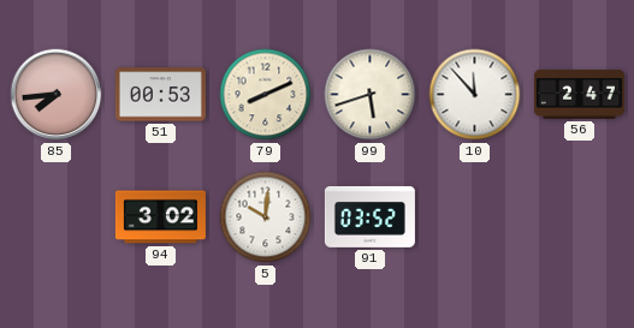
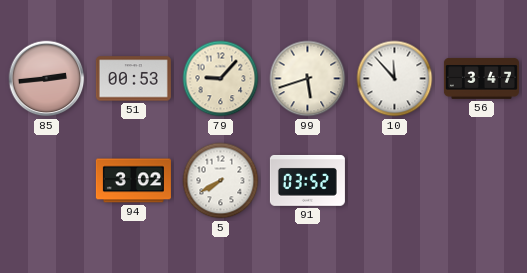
85: 7:44 -> 2:44
79: 8:11 -> 9:07
56: 2:47 -> 3:47
5: 10:01 -> 7:40
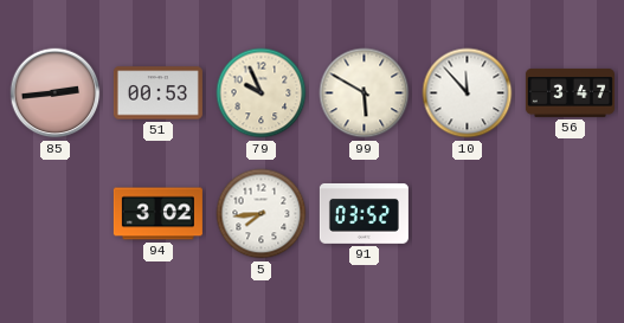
79: 9:07 -> 9:56
99: 5:42 -> 5:50
5: 7:40 -> 7:44
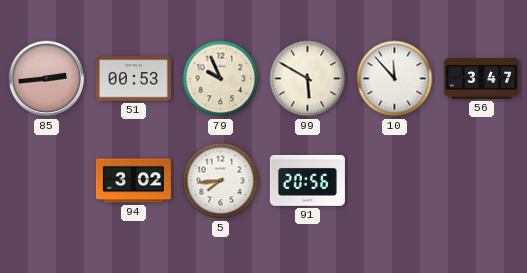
91: 03:52 -> 20:56
